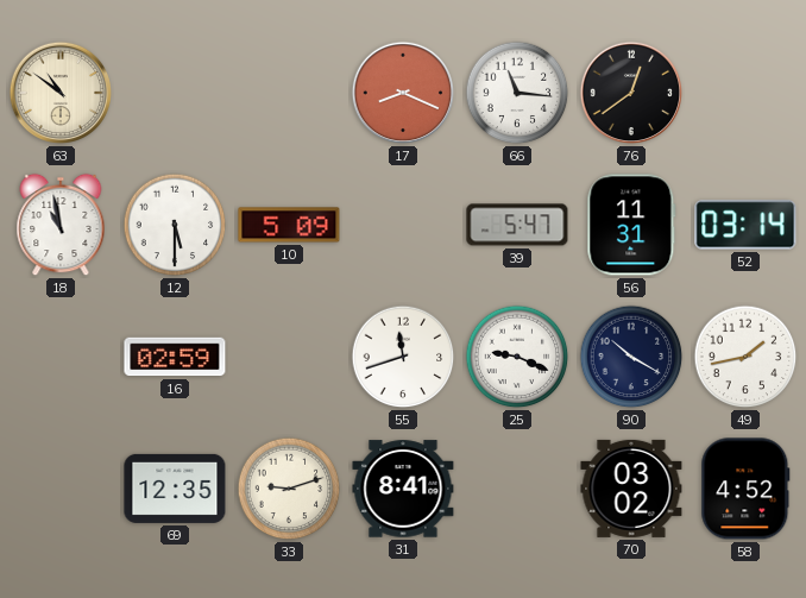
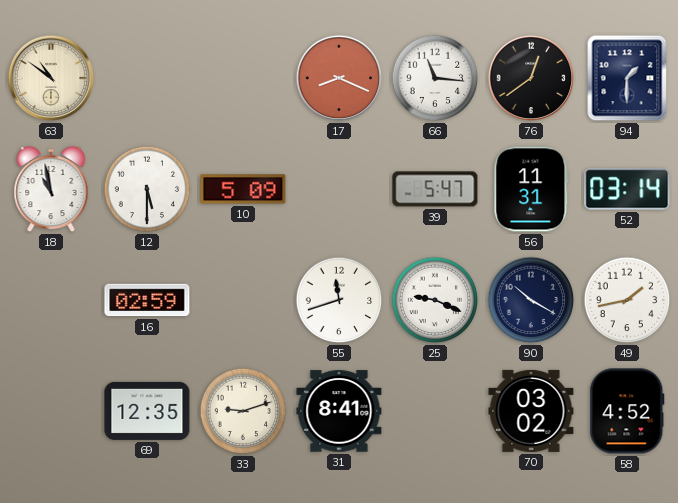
94: none -> 1:30
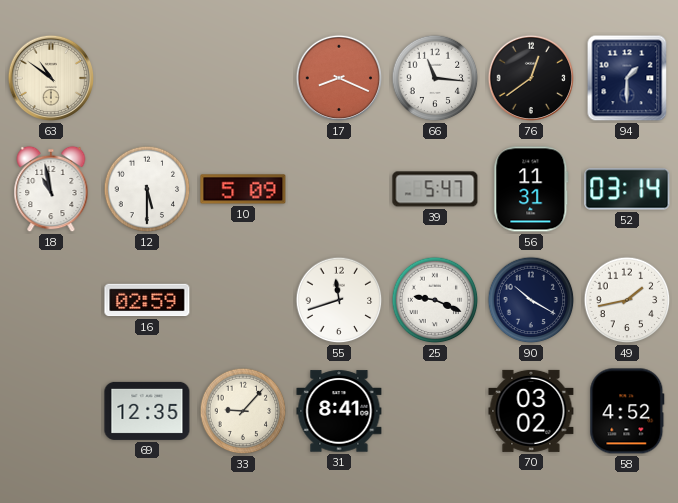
33: 9:12 -> 9:07
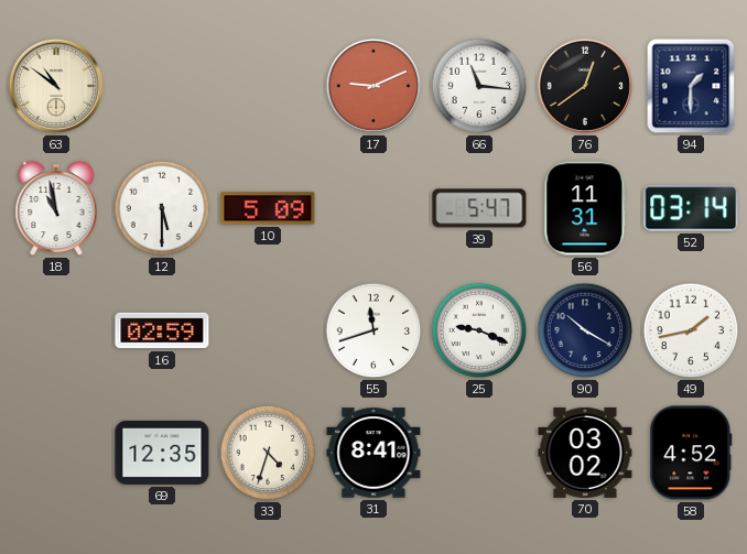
17: 8:19 -> 9:11
33: 9:07 -> 4:33
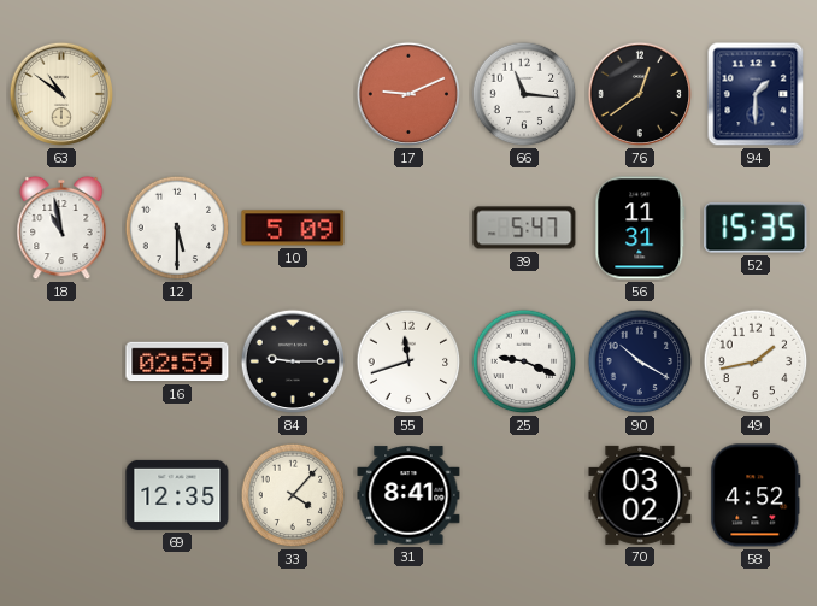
52: 03:14 -> 15:35
84: none -> 9:15
33: 4:33 -> 4:07
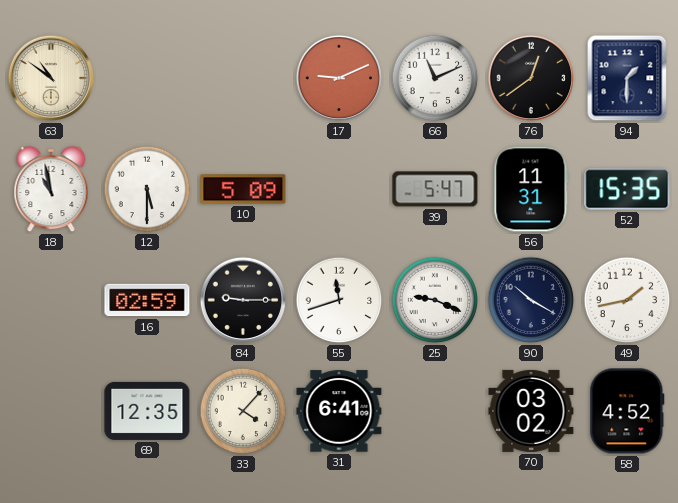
66: 11:16 -> 11:11
31: 8:41 -> 6:41
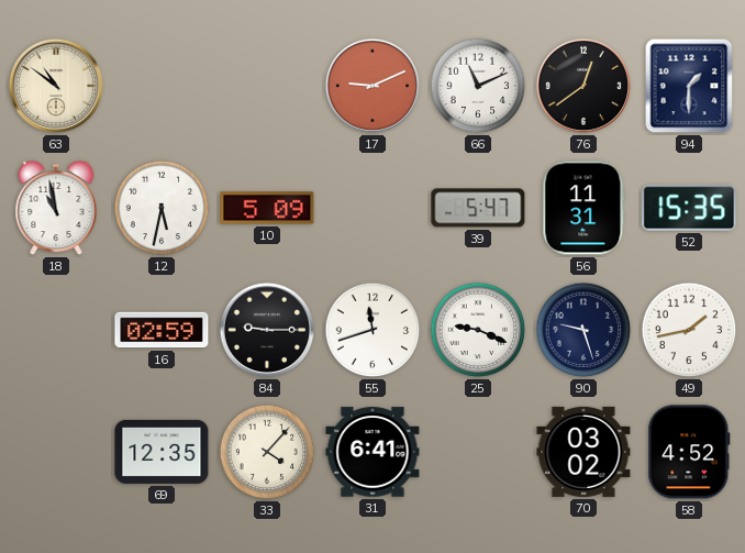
12: 5:30 -> 5:32
90: 10:20 -> 9:27
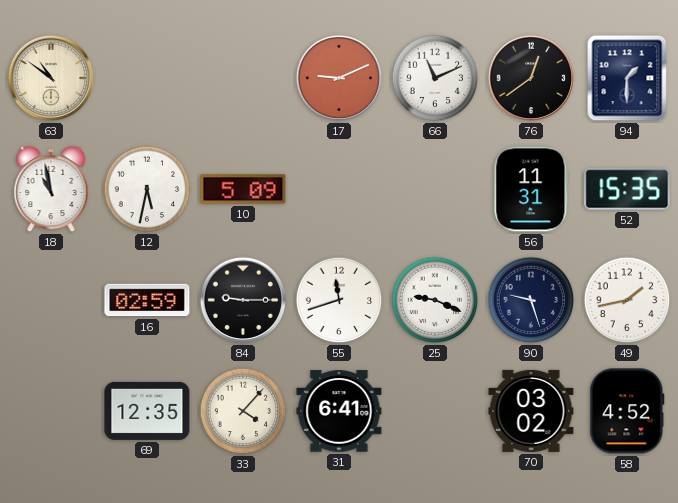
39: 5:47 -> none
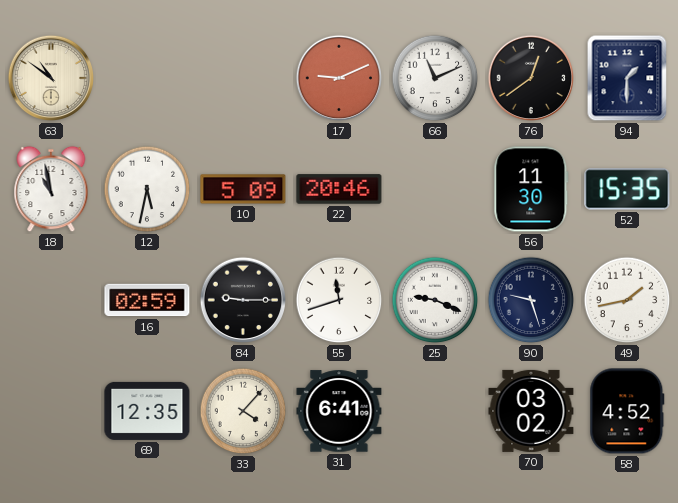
22: none -> 20:46
56: 11:31 -> 11:30
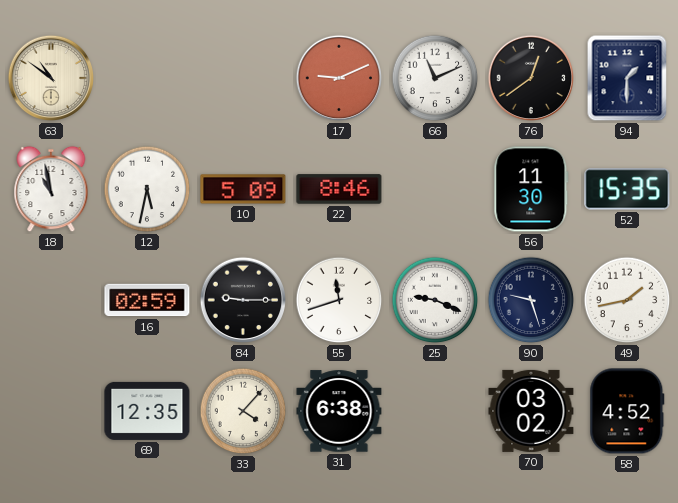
22: 20:46 -> 8:46
31: 6:41 -> 6:38
